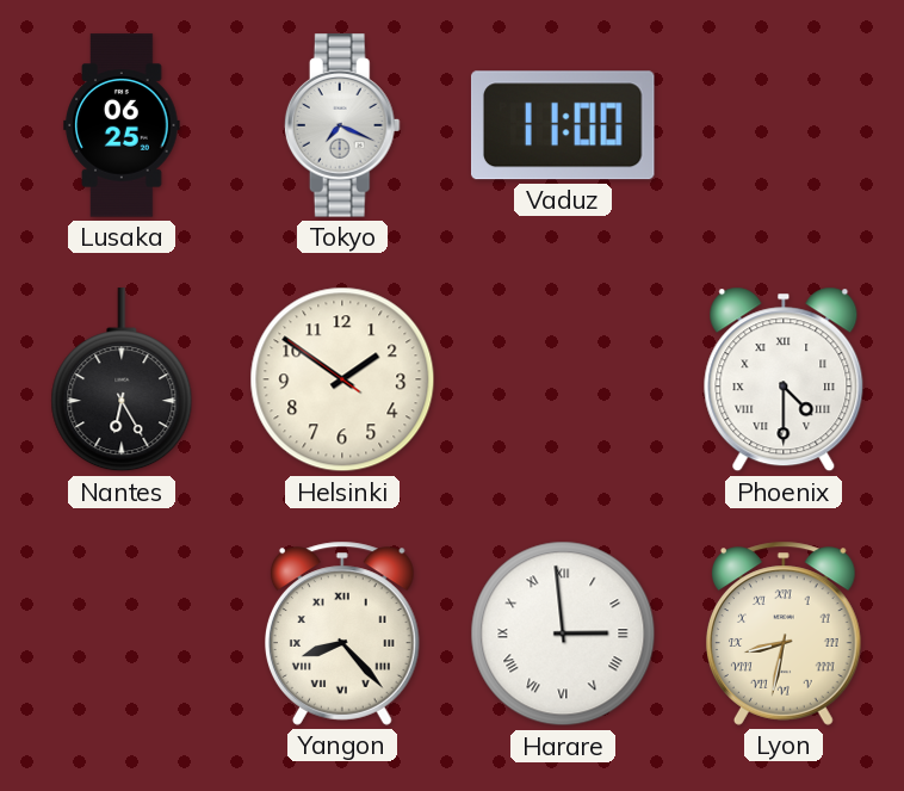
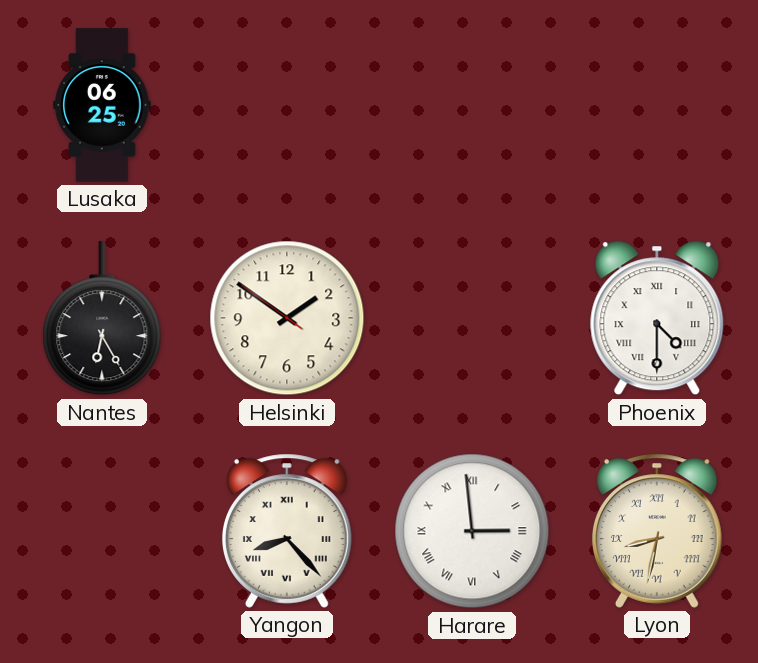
Tokyo: 7:19 -> none
Vaduz: 11:00 -> none
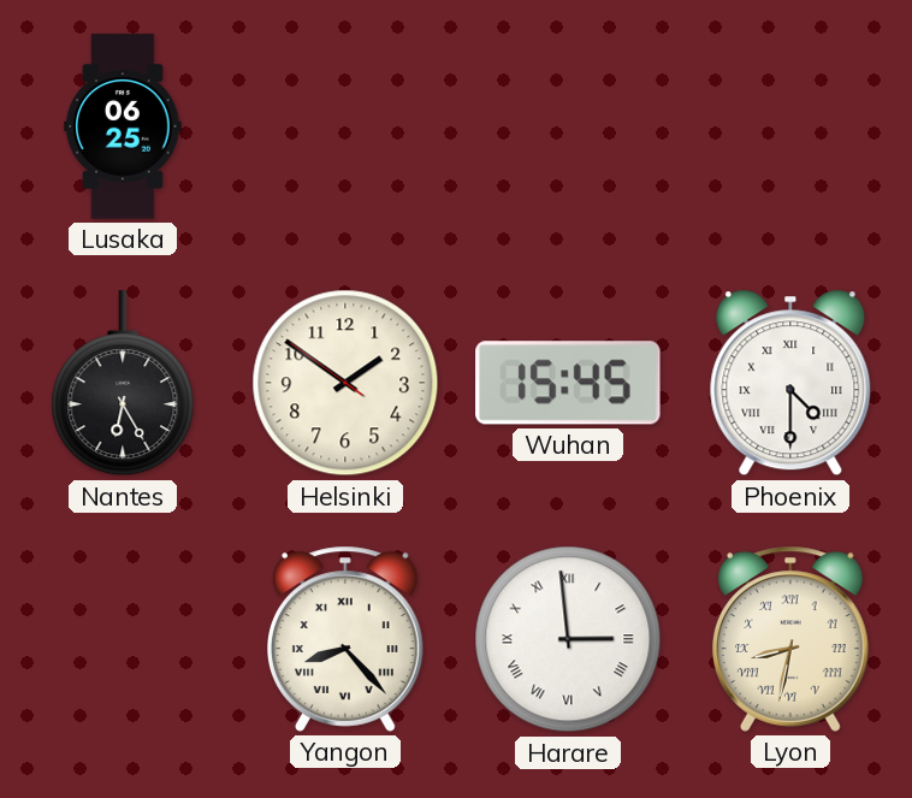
Wuhan: none -> 15:45
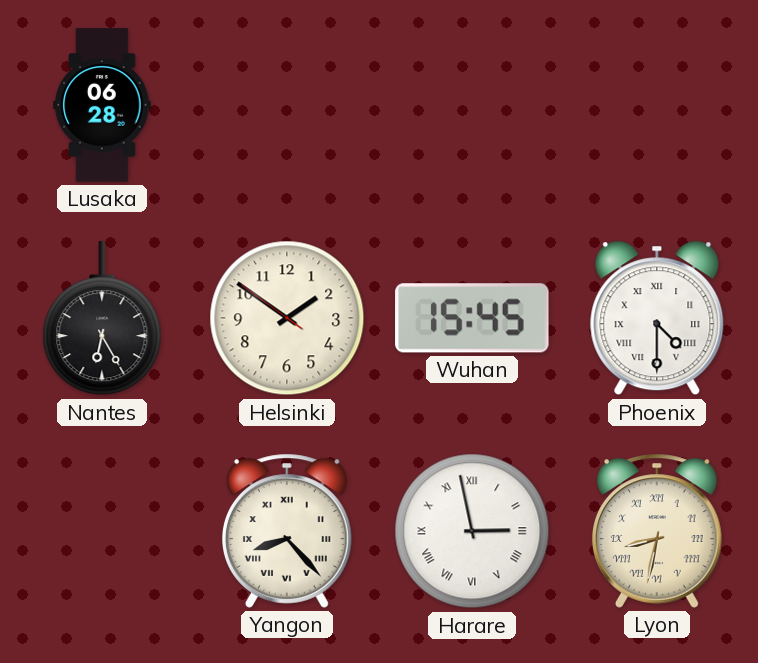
Lusaka: 06:25 -> 06:28
Harare: 2:59 -> 2:58
